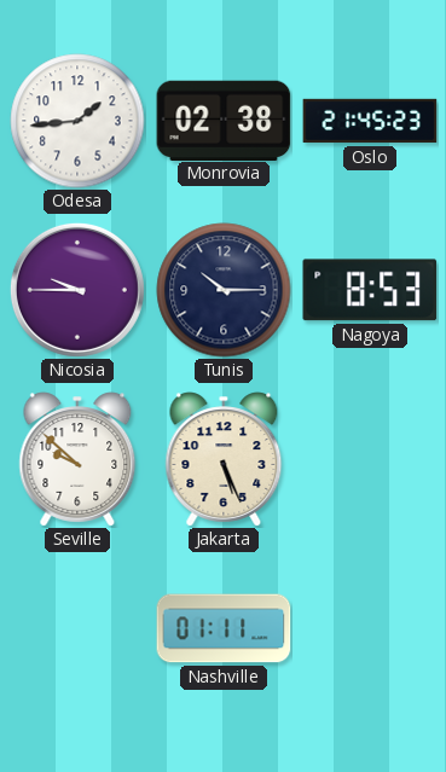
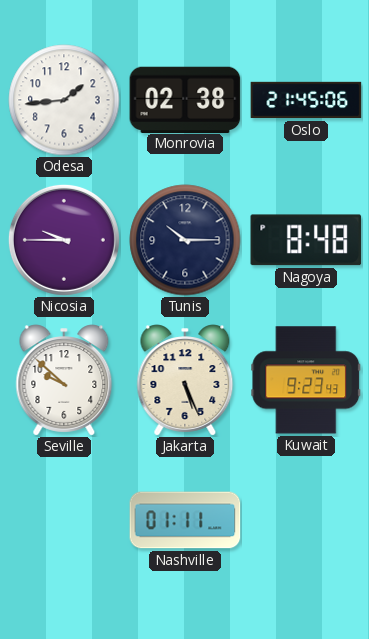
Oslo: 21:45:23 -> 21:45:06
Nagoya: 8:53 -> 8:48
Kuwait: none -> 9:23
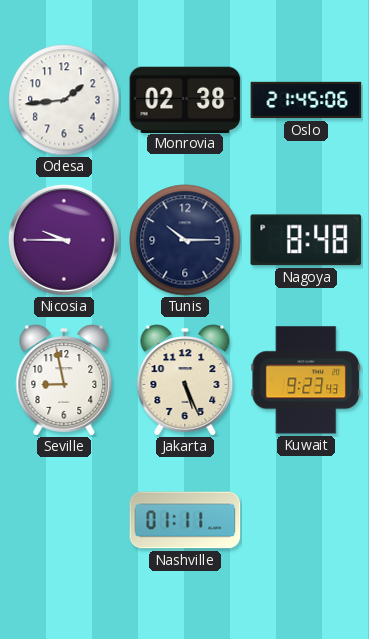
Seville: 9:52 -> 8:58
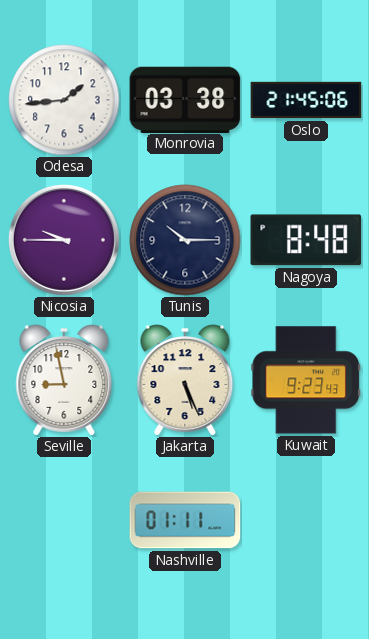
Monrovia: 02:38 -> 03:38
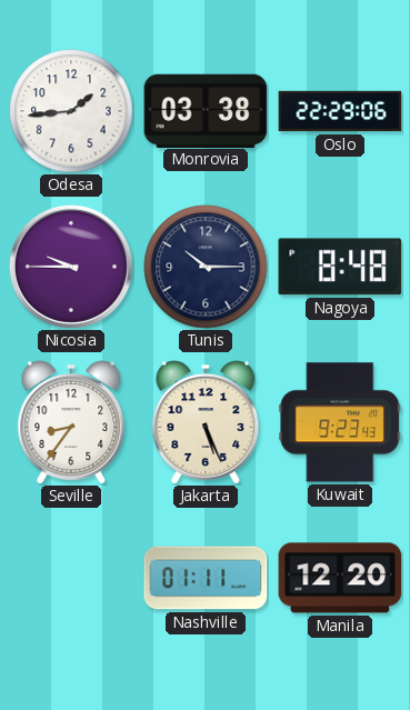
Oslo: 21:45 -> 22:29
Seville: 8:58 -> 8:36
Manila: none -> 12:20
